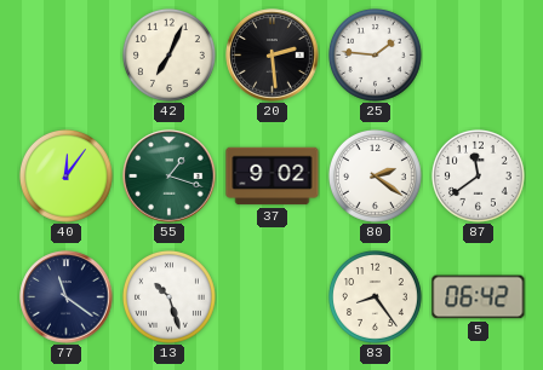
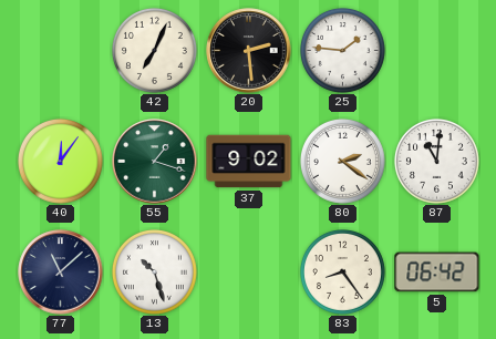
87: 11:39 -> 11:01
77: 11:21 -> 11:08
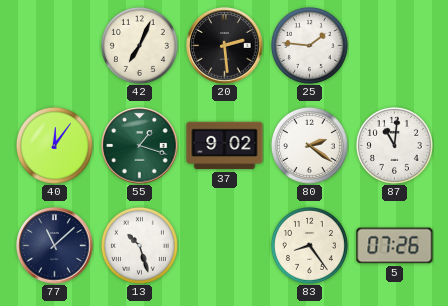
5: 06:42 -> 07:26
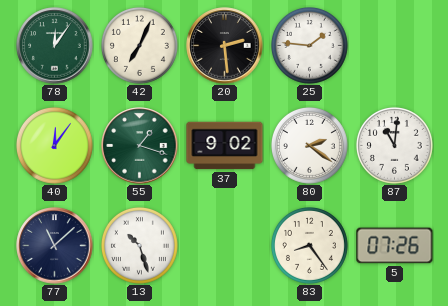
78: none -> 12:06
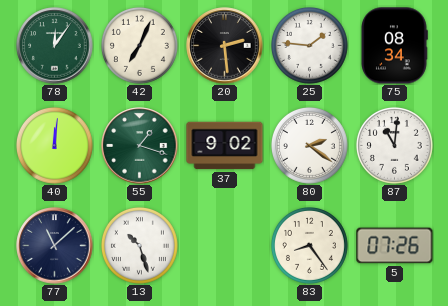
75: none -> 08:34
40: 12:06 -> 12:01
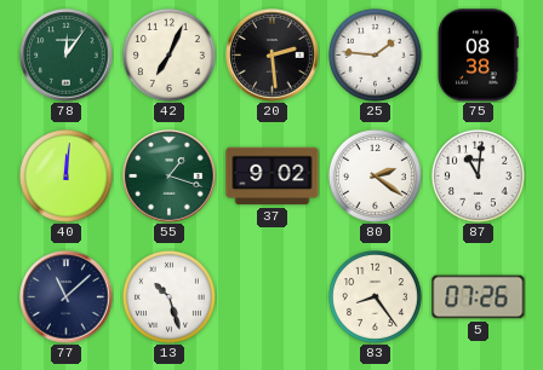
75: 08:34 -> 08:38
